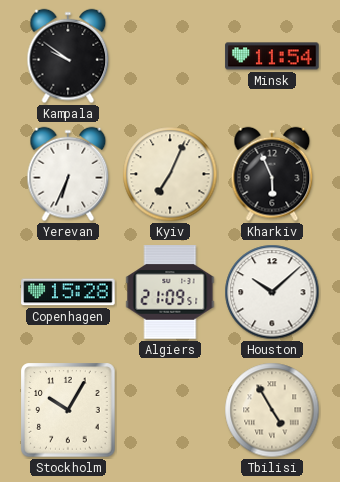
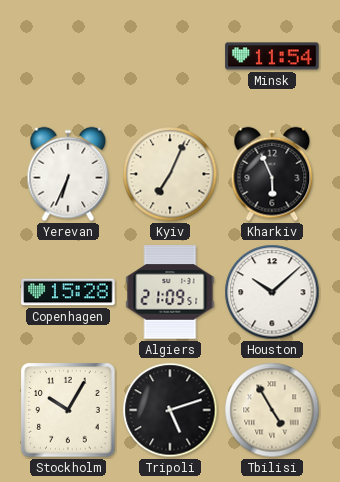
Kampala: 9:51 -> none
Tripoli: none -> 5:12
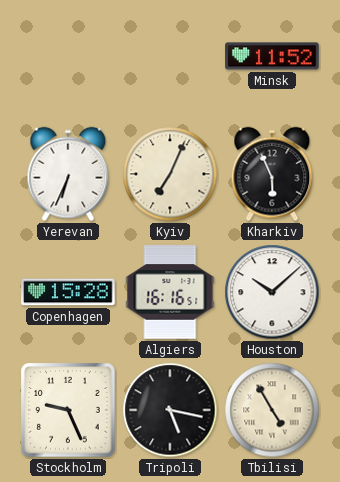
Minsk: 11:54 -> 11:52
Algiers: 21:09 -> 16:16
Stockholm: 10:05 -> 9:26
Tripoli: 5:12 -> 5:17
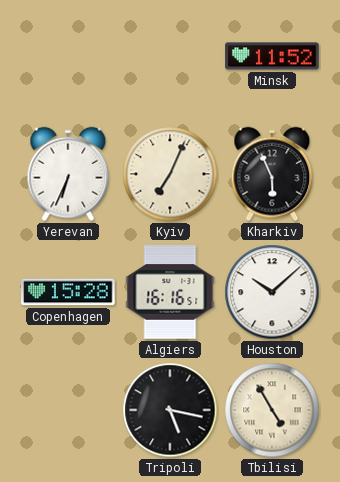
Stockholm: 9:26 -> none
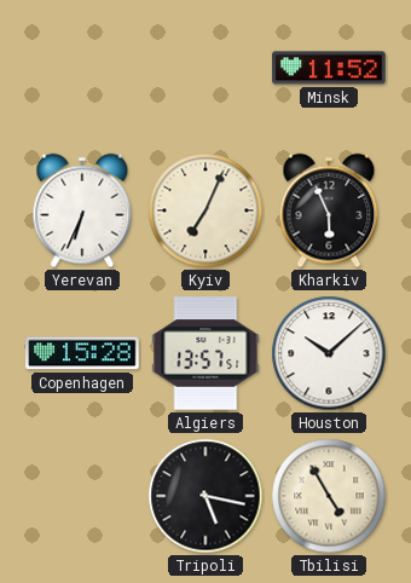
Algiers: 16:16 -> 13:57
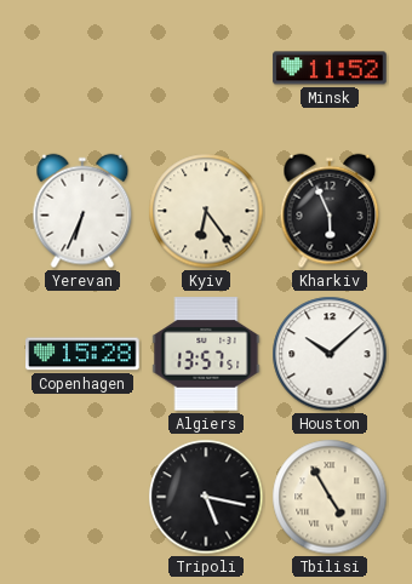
Kyiv: 7:04 -> 6:24
